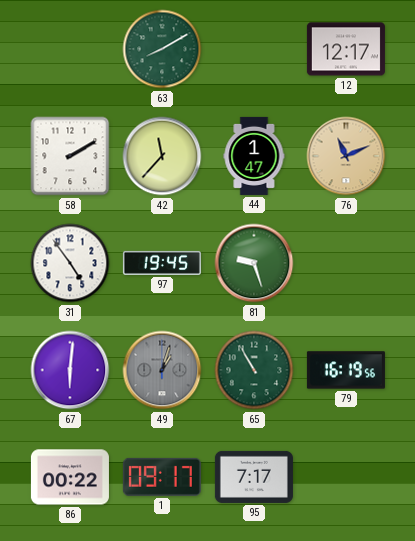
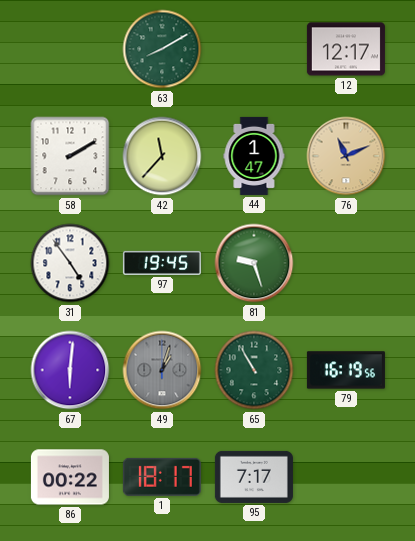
1: 09:17 -> 18:17
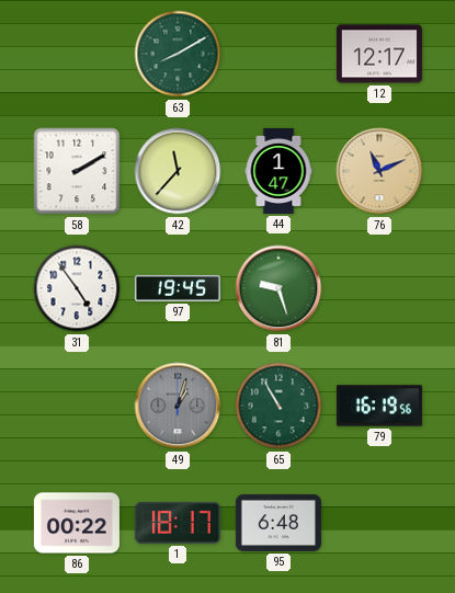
67: 6:01 -> none
95: 7:17 -> 6:48
